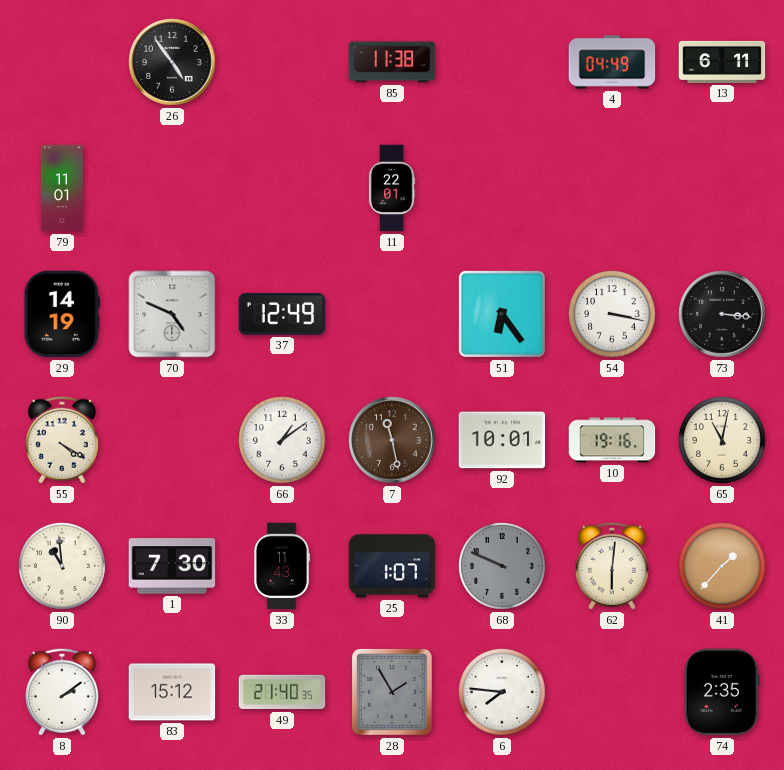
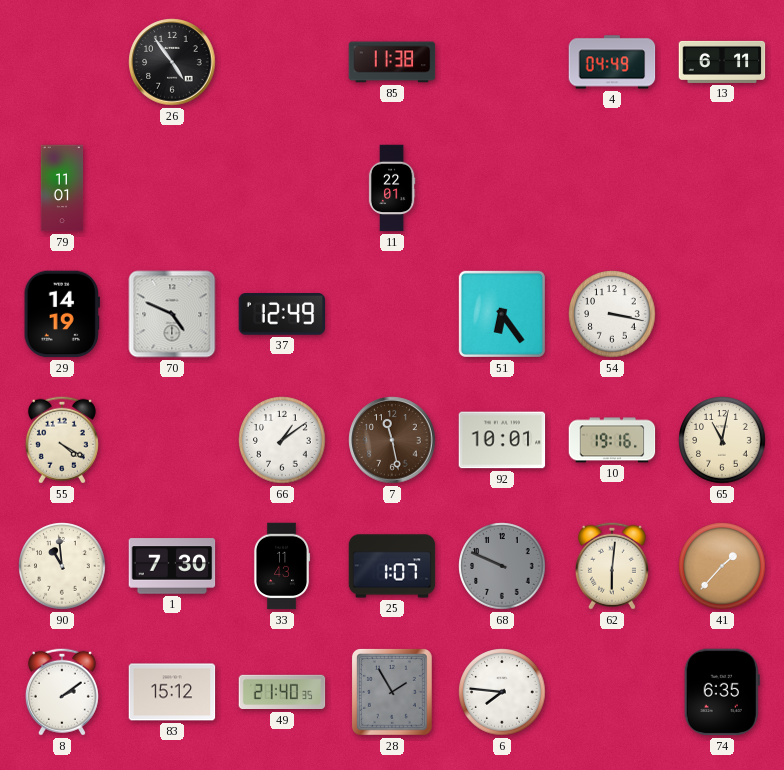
73: 3:16 -> none
74: 2:35 -> 6:35
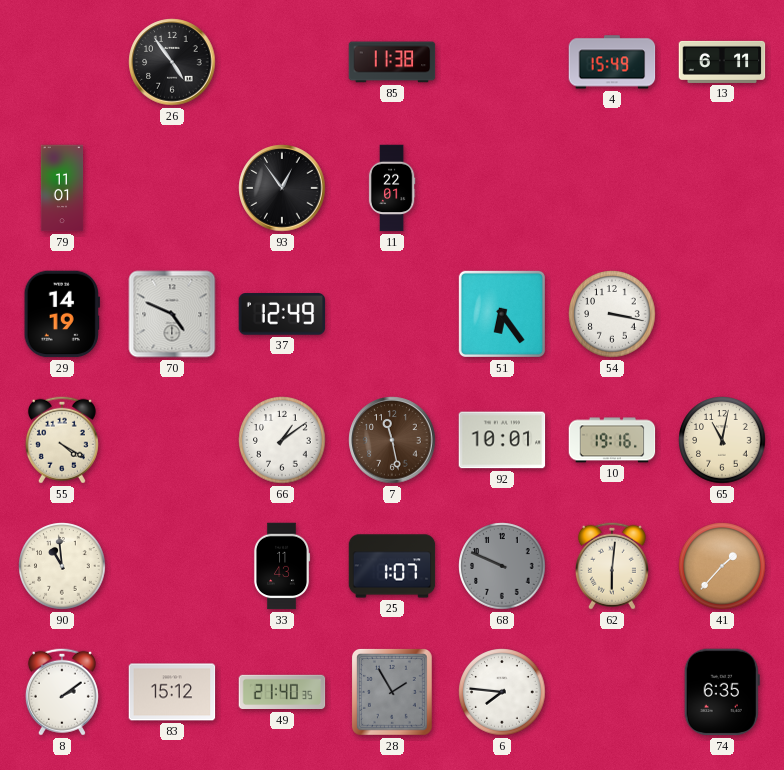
4: 04:49 -> 15:49
93: none -> 12:54
1: 7:30 -> none
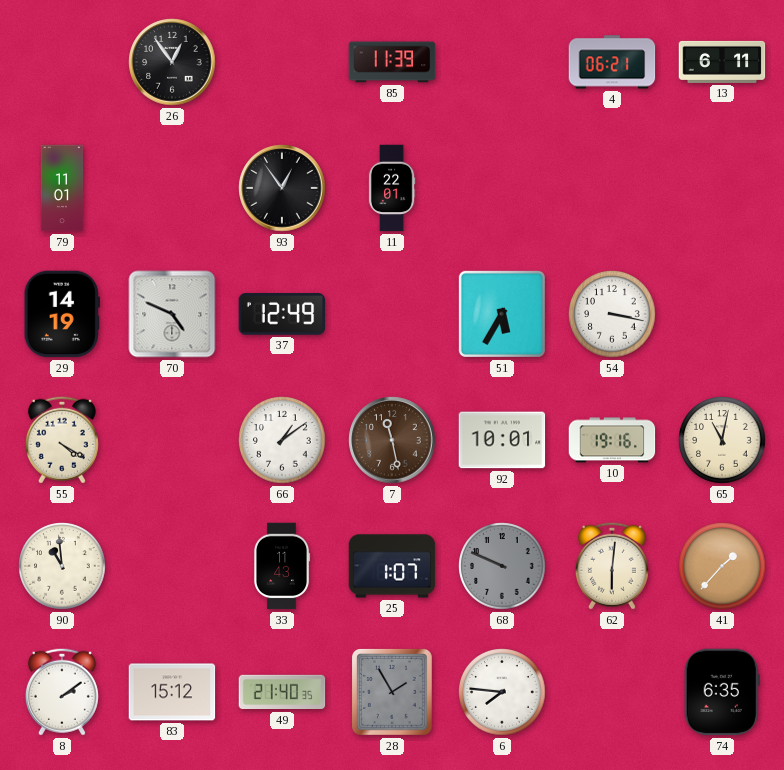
26: 4:54 -> 12:54
85: 11:38 -> 11:39
4: 15:49 -> 06:21
51: 6:24 -> 5:35
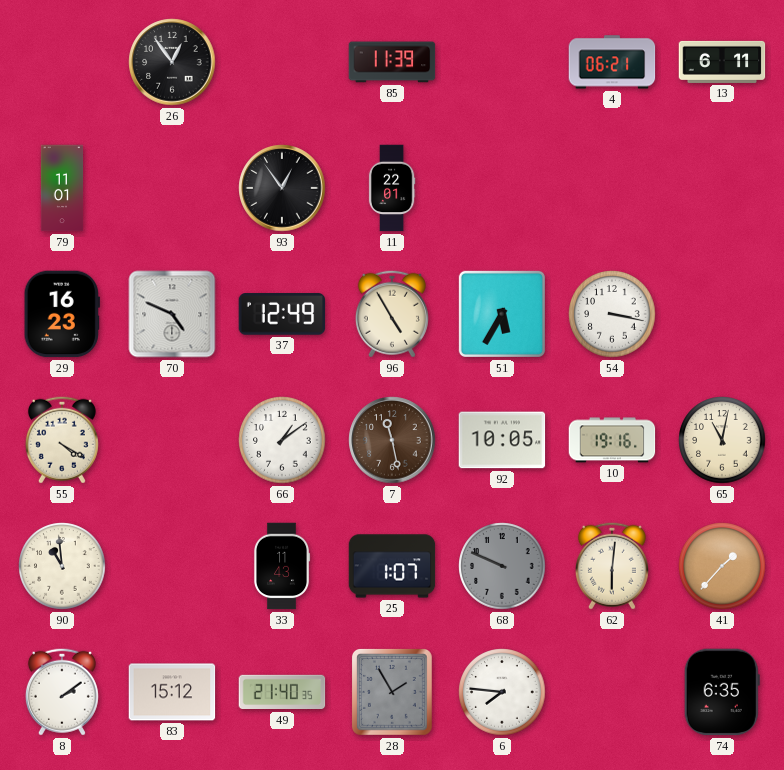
29: 14:19 -> 16:23
96: none -> 4:55
92: 10:01 -> 10:05
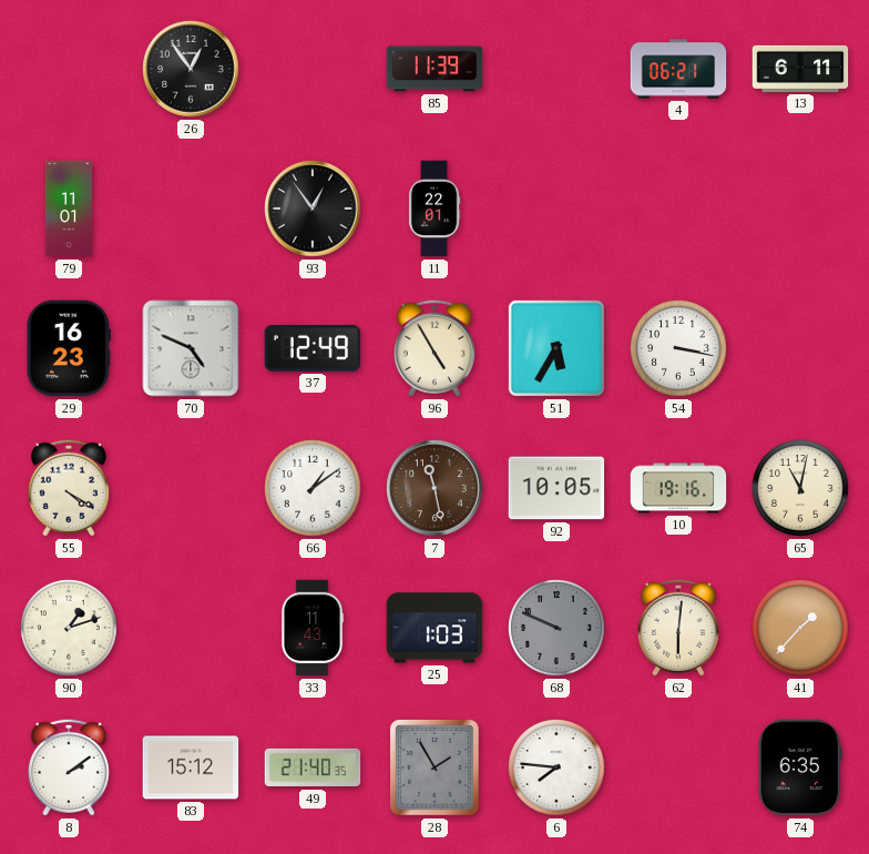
90: 10:59 -> 1:12
25: 1:07 -> 1:03
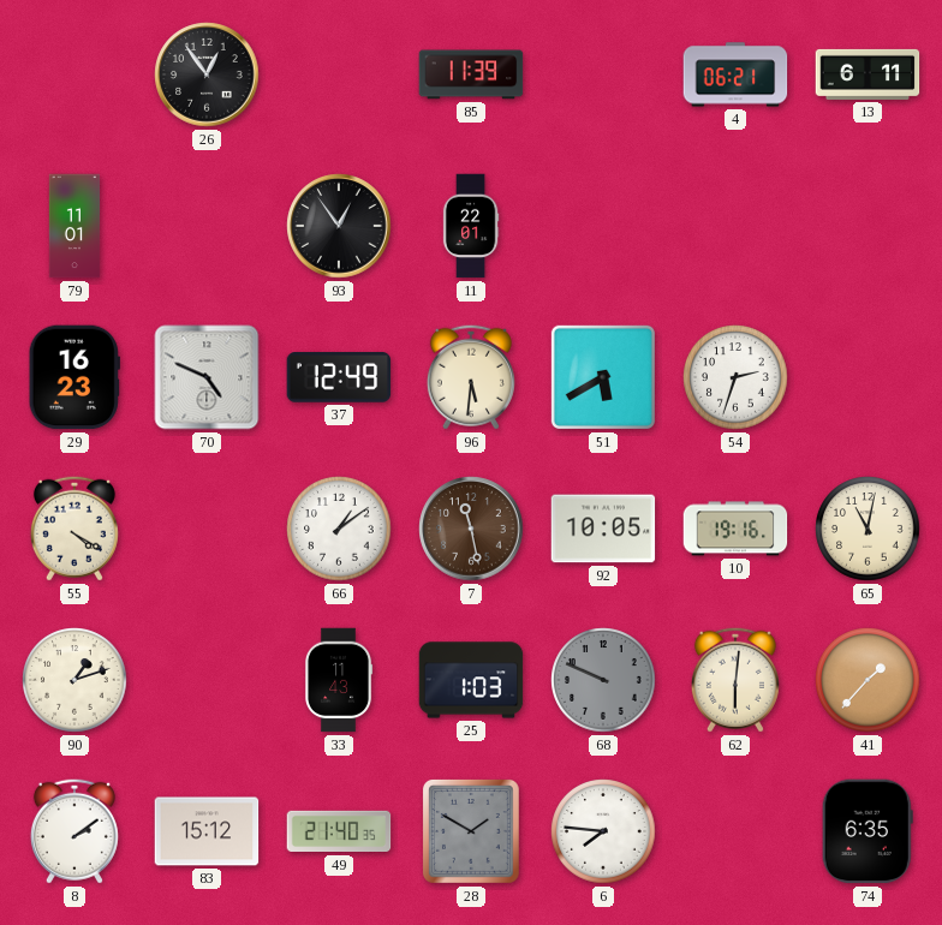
96: 4:55 -> 5:31
51: 5:35 -> 5:40
54: 3:17 -> 2:33
28: 1:55 -> 1:50
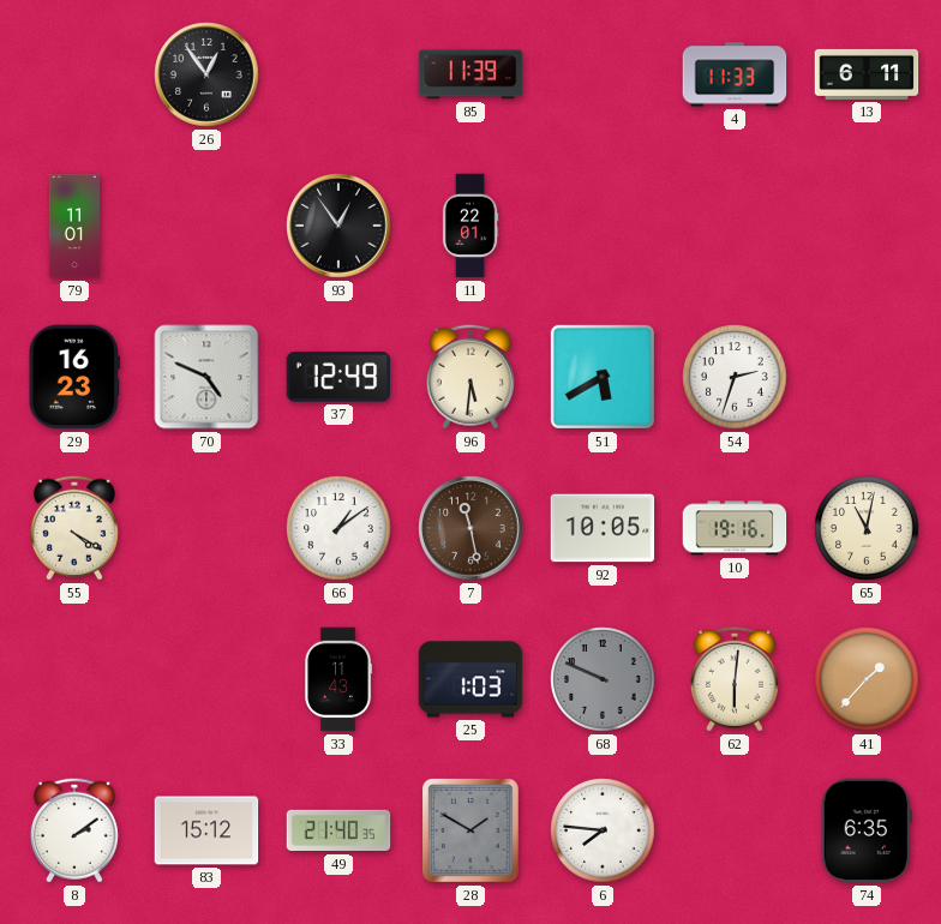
4: 06:21 -> 11:33
90: 1:12 -> none
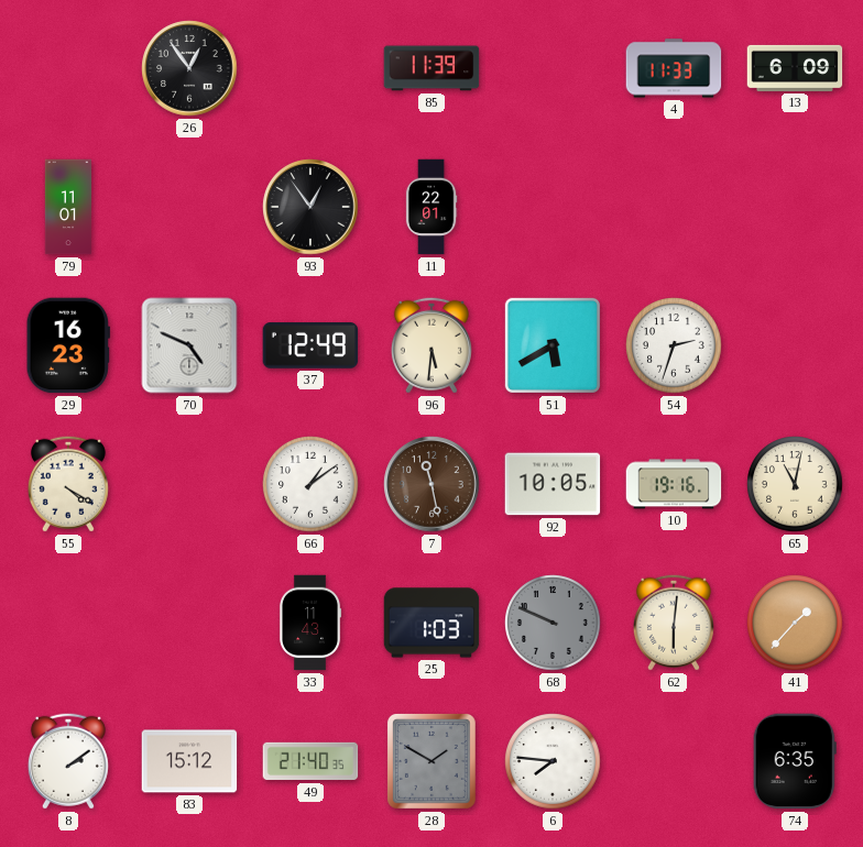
13: 6:11 -> 6:09
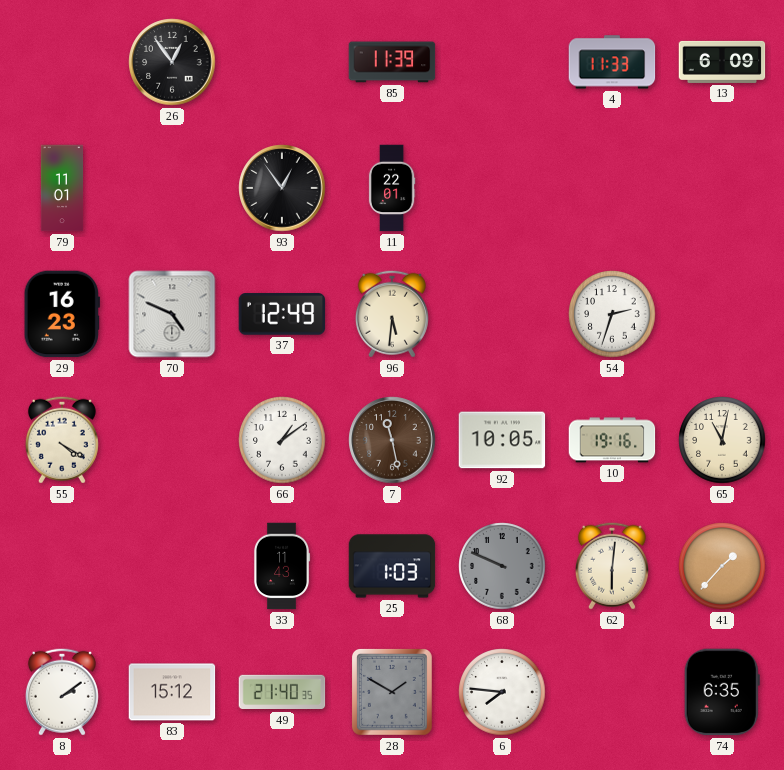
51: 5:40 -> none
